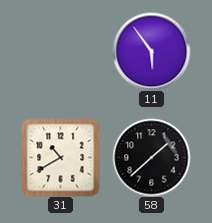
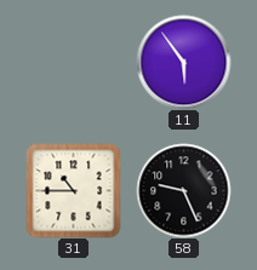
31: 10:40 -> 10:45
58: 1:38 -> 9:26
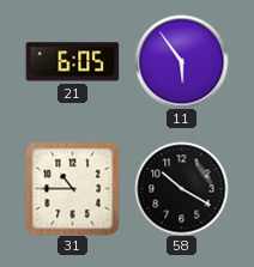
21: none -> 6:05
58: 9:26 -> 10:20
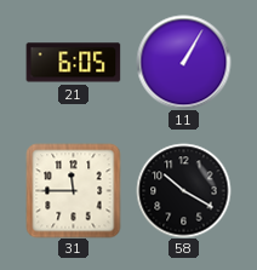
11: 5:54 -> 1:05
31: 10:45 -> 11:45
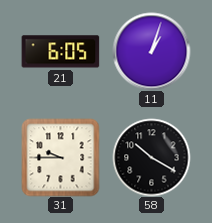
11: 1:05 -> 1:03
31: 11:45 -> 9:45
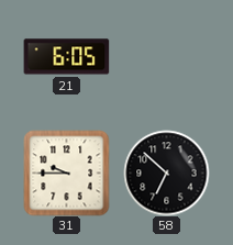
11: 1:03 -> none
58: 10:20 -> 6:52
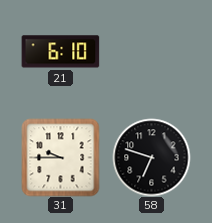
21: 6:05 -> 6:10
58: 6:52 -> 6:48
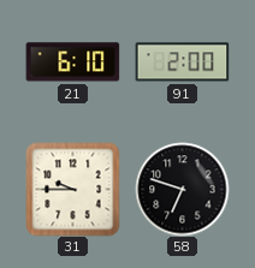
91: none -> 2:00
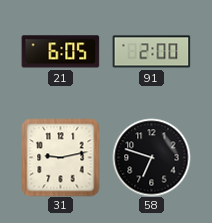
21: 6:10 -> 6:05
31: 9:45 -> 9:13
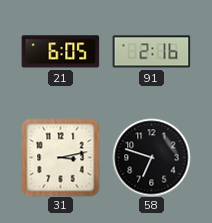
91: 2:00 -> 2:16
31: 9:13 -> 3:13
